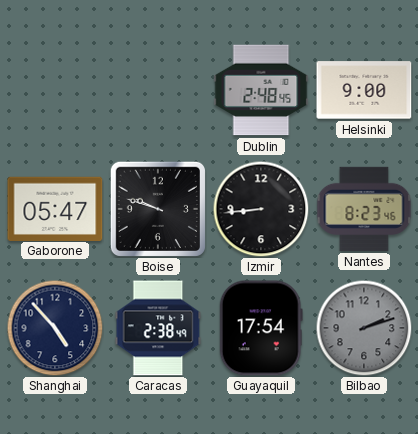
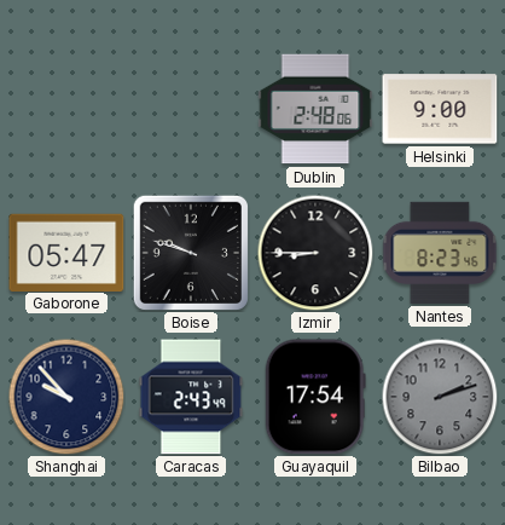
Dublin: 2:48:45 -> 2:48:06
Izmir: 8:44 -> 8:45
Shanghai: 4:53 -> 9:53
Caracas: 2:38 -> 2:43
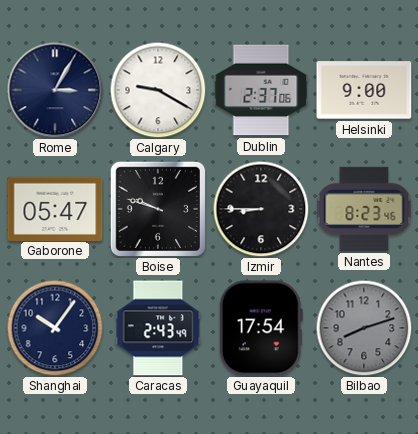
Rome: none -> 3:05
Calgary: none -> 9:20
Dublin: 2:48 -> 2:37
Shanghai: 9:53 -> 10:06
Bilbao: 2:12 -> 8:12
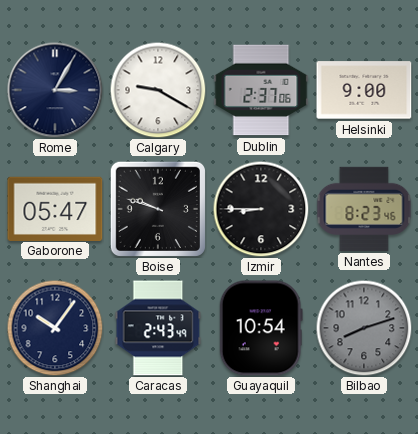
Guayaquil: 17:54 -> 10:54
